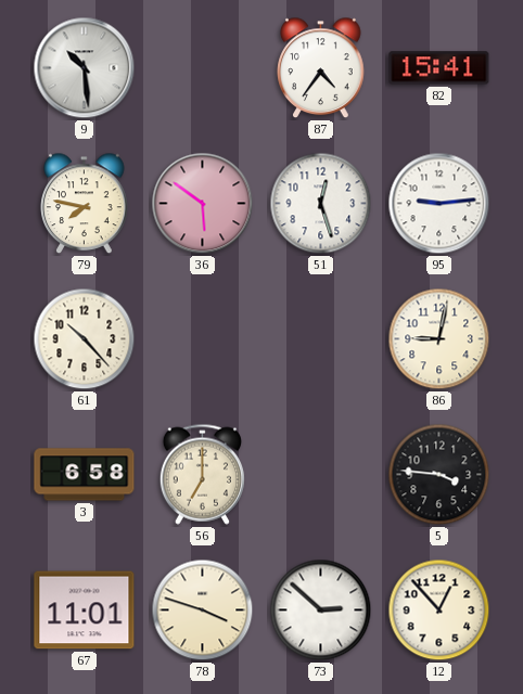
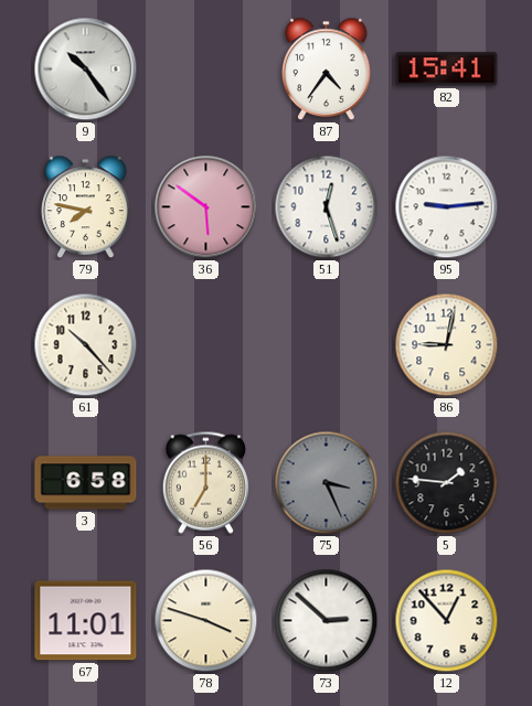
9: 10:29 -> 10:24
75: none -> 3:26
5: 3:46 -> 1:46
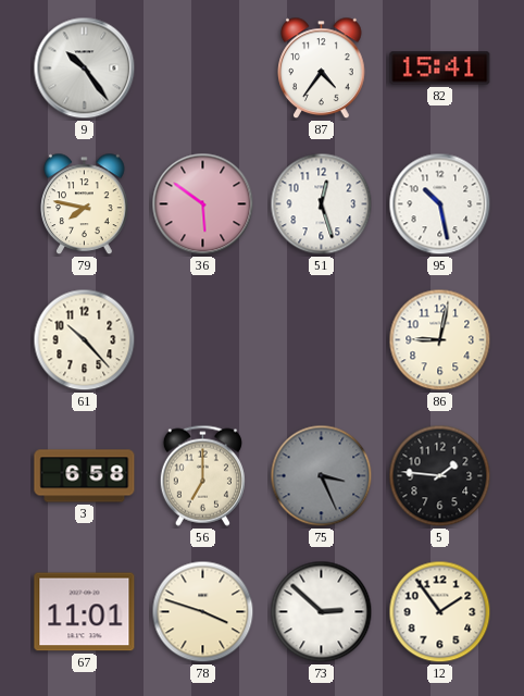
95: 9:14 -> 10:28
12: 12:53 -> 1:54
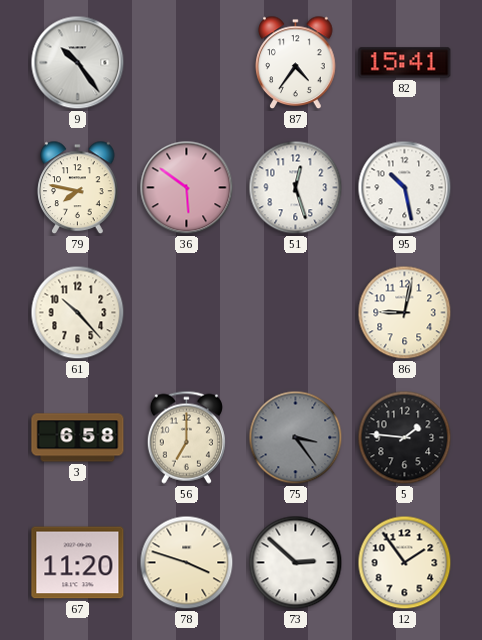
75: 3:26 -> 3:24
67: 11:01 -> 11:20
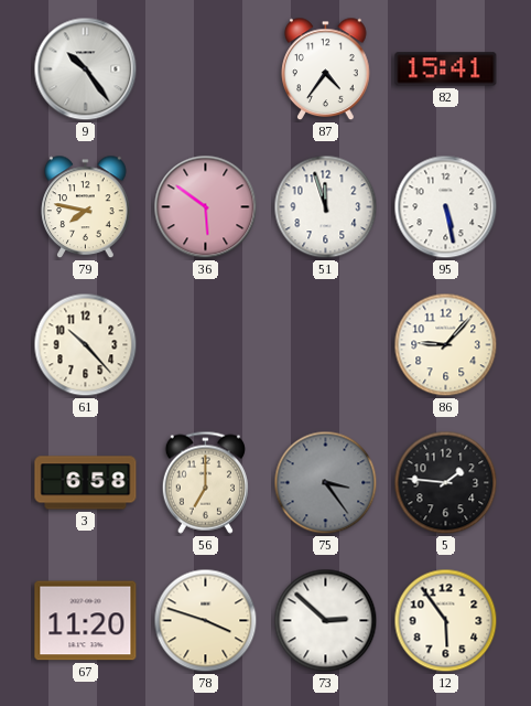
51: 12:27 -> 11:57
95: 10:28 -> 5:28
86: 9:02 -> 9:07
12: 1:54 -> 5:54
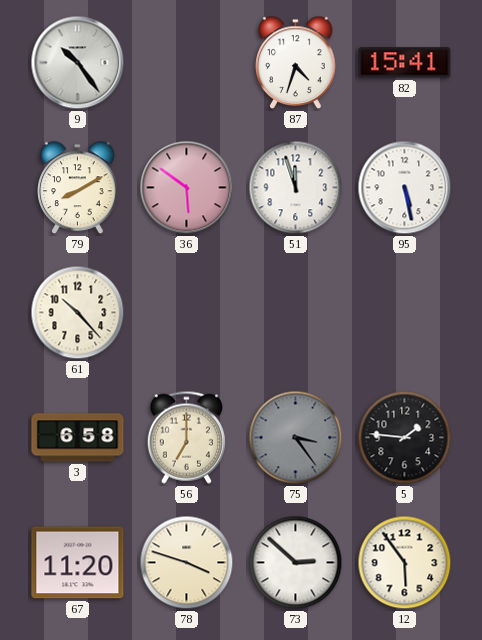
87: 4:36 -> 4:33
79: 7:47 -> 8:10
86: 9:07 -> none
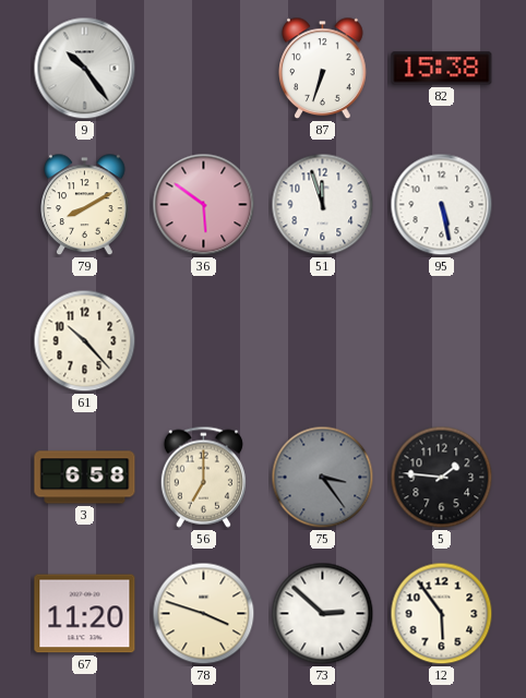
87: 4:33 -> 6:33
82: 15:41 -> 15:38
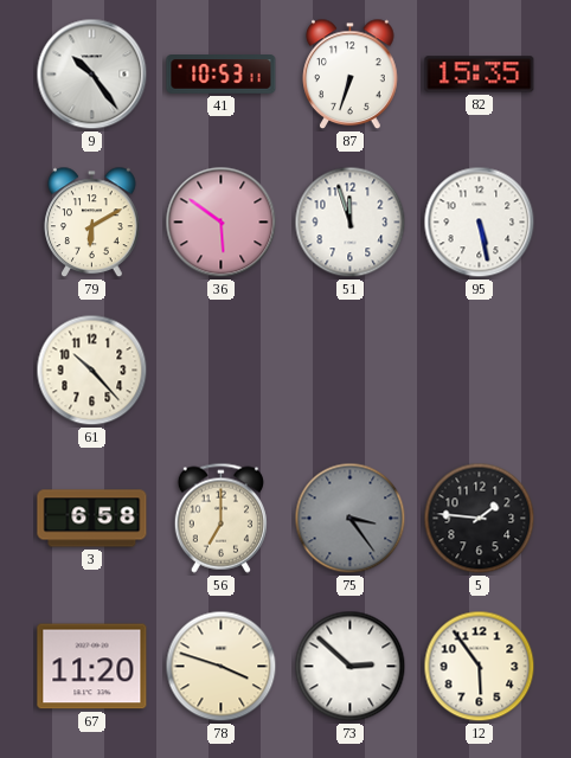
41: none -> 10:53
82: 15:38 -> 15:35
79: 8:10 -> 6:10
